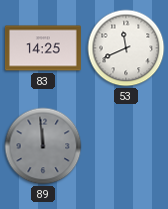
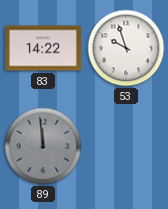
83: 14:25 -> 14:22
53: 11:41 -> 9:57
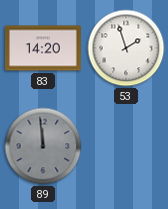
83: 14:22 -> 14:20
53: 9:57 -> 1:57
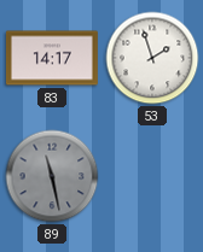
83: 14:20 -> 14:17
89: 11:59 -> 11:28
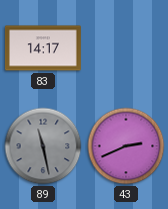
53: 1:57 -> none
43: none -> 2:41
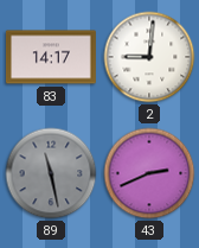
2: none -> 9:01
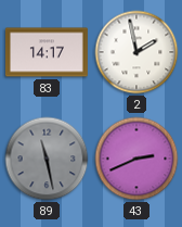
2: 9:01 -> 1:58
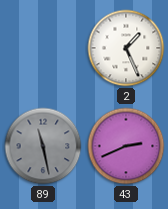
83: 14:17 -> none
2: 1:58 -> 1:26
